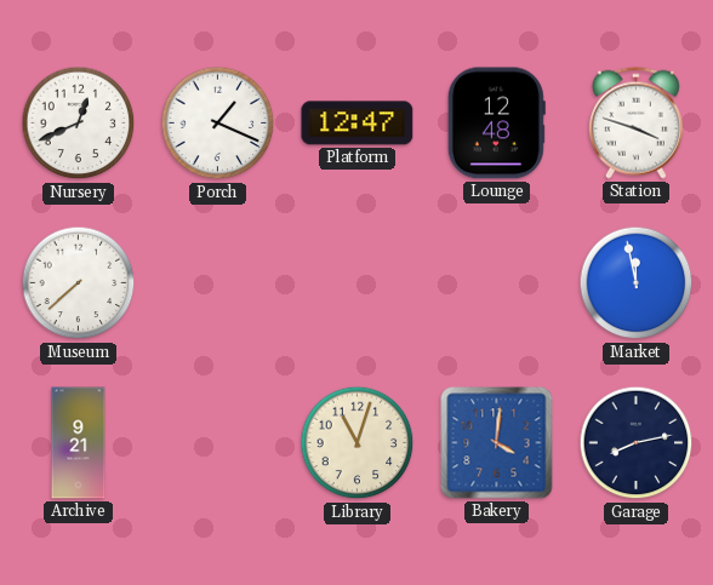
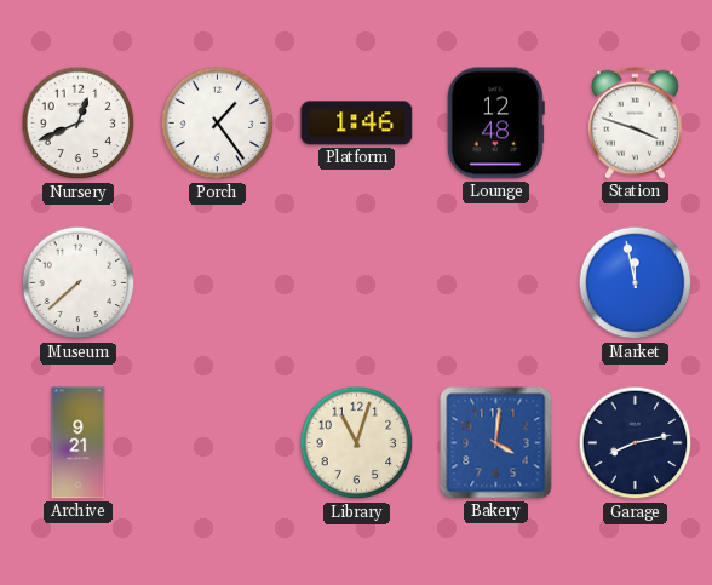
Porch: 1:19 -> 1:24
Platform: 12:47 -> 1:46
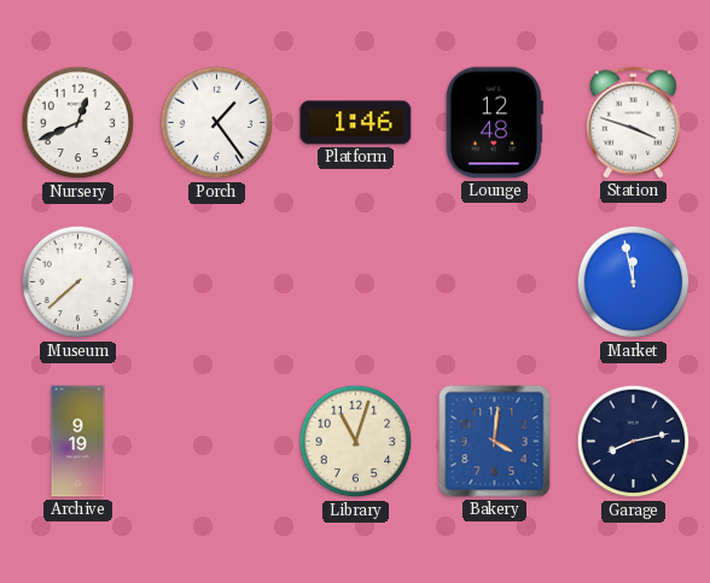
Archive: 9:21 -> 9:19
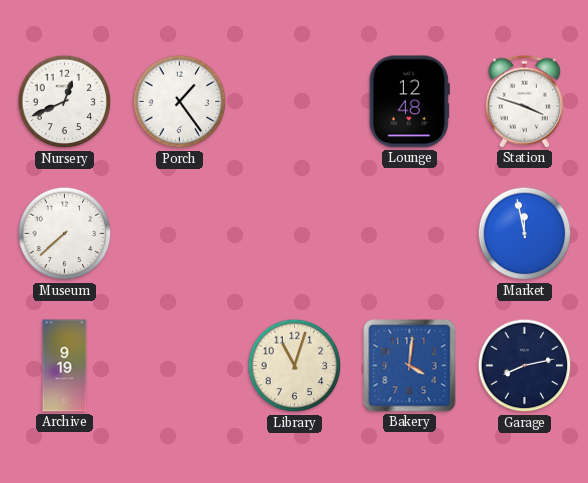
Platform: 1:46 -> none
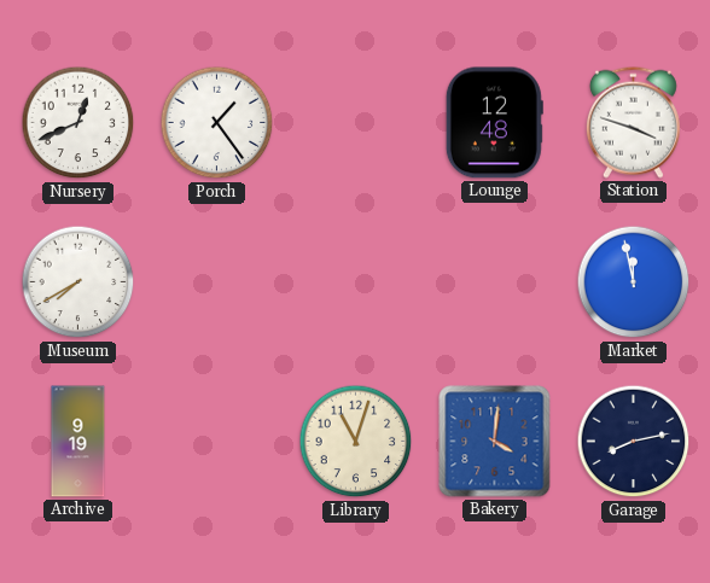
Museum: 7:38 -> 7:40
